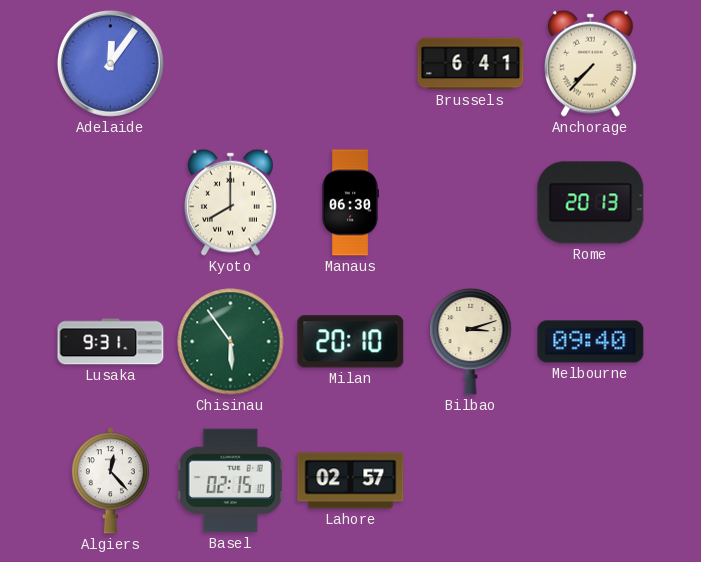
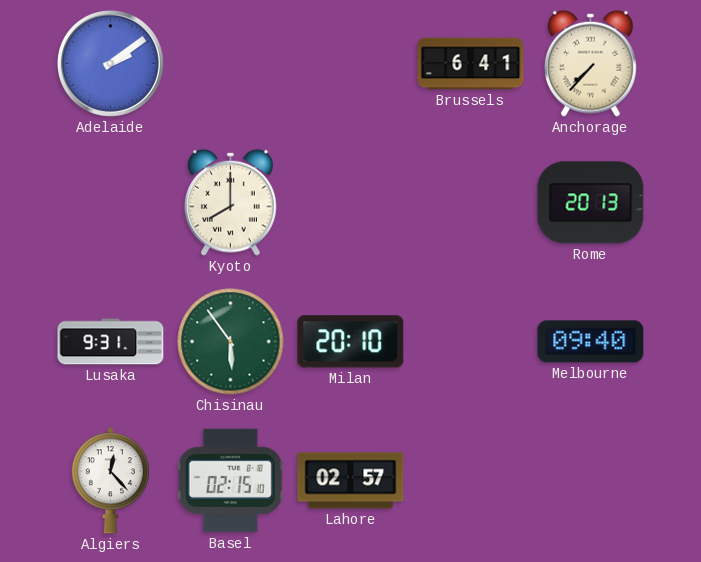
Adelaide: 12:06 -> 2:09
Manaus: 06:30 -> none
Bilbao: 3:12 -> none
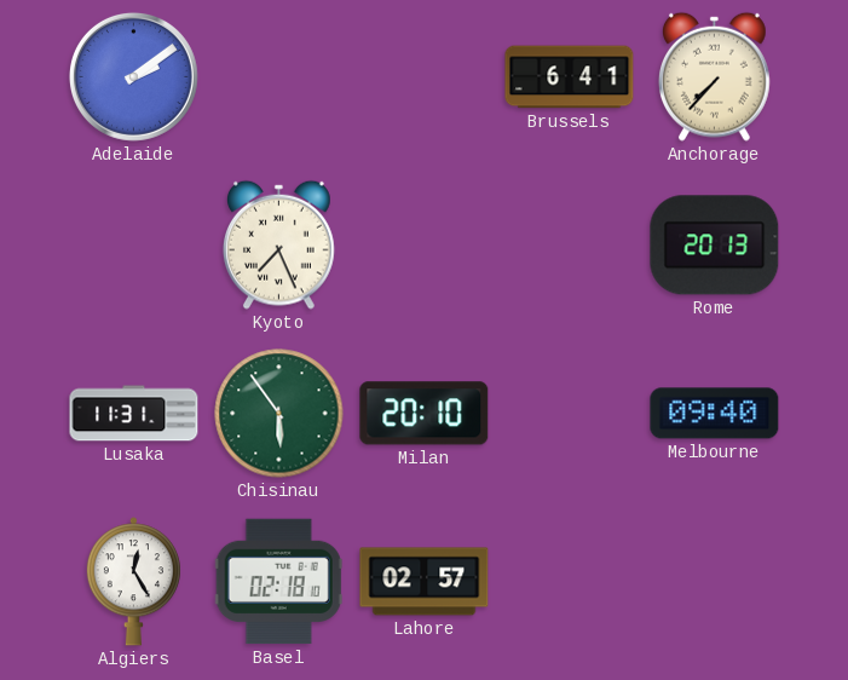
Kyoto: 8:00 -> 7:26
Lusaka: 9:31 -> 11:31
Algiers: 12:23 -> 12:25
Basel: 02:15 -> 02:18
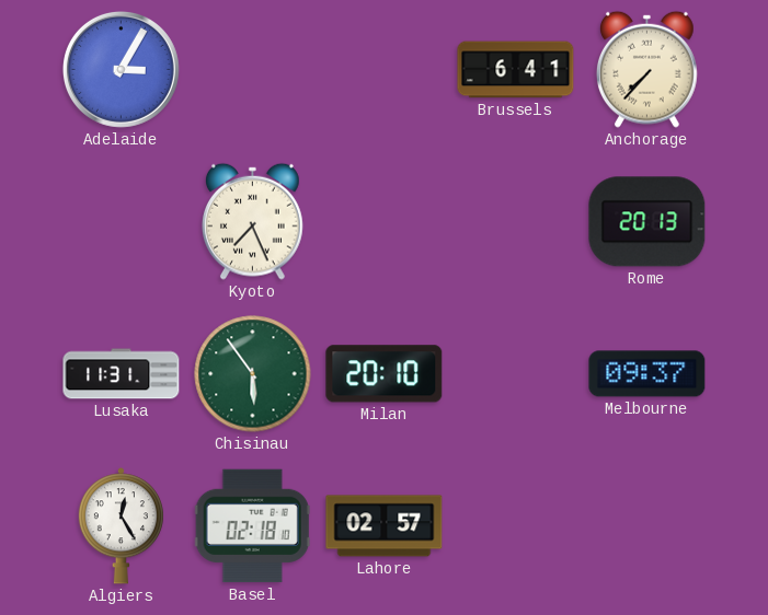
Adelaide: 2:09 -> 3:05
Melbourne: 09:40 -> 09:37
